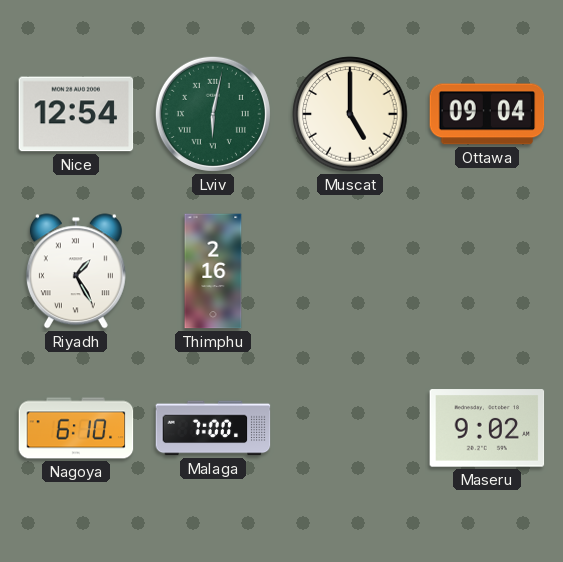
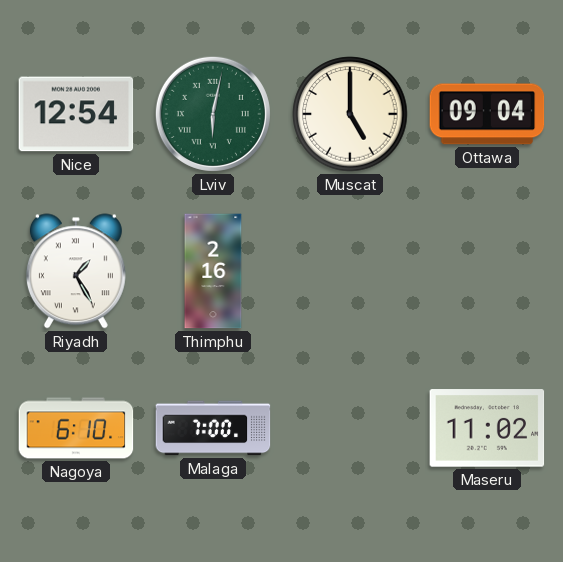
Maseru: 9:02 -> 11:02
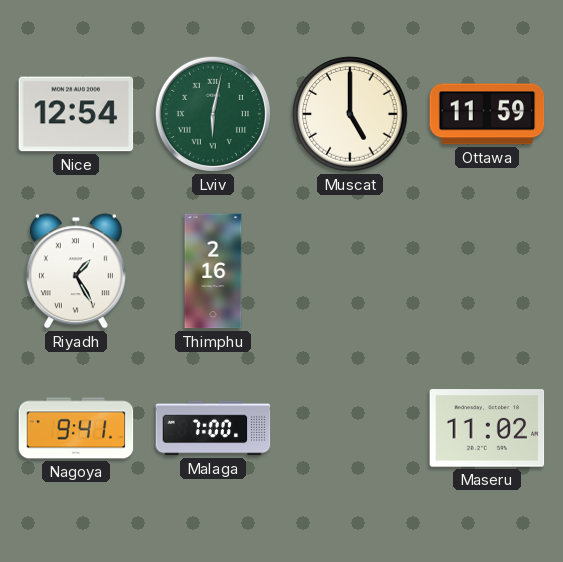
Ottawa: 09:04 -> 11:59
Nagoya: 6:10 -> 9:41
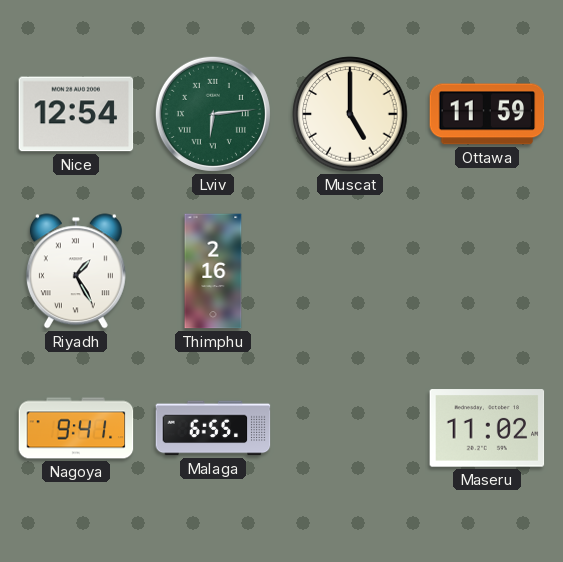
Lviv: 6:02 -> 6:14
Malaga: 7:00 -> 6:55
